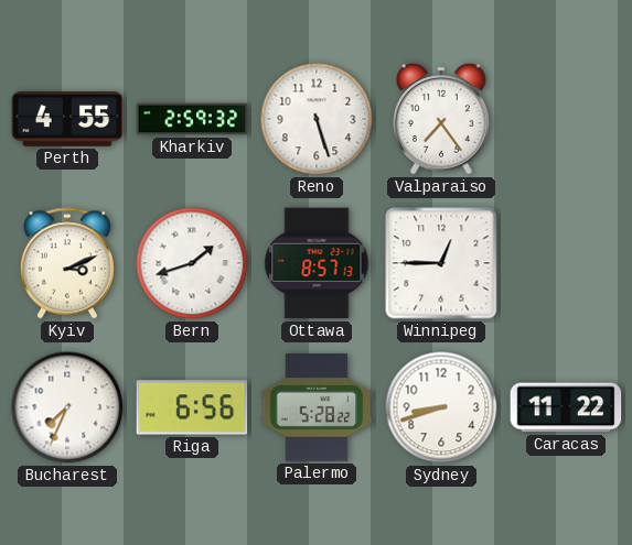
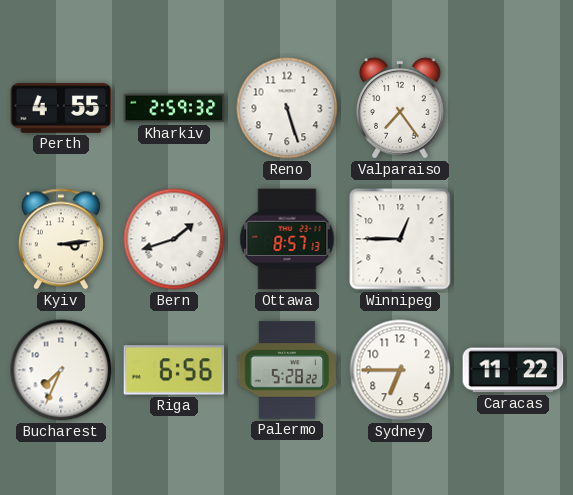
Kyiv: 3:11 -> 3:14
Sydney: 8:42 -> 6:45
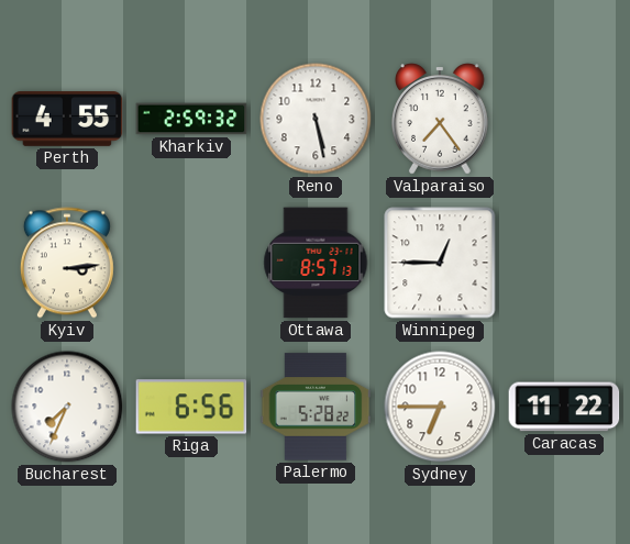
Reno: 5:27 -> 5:28
Bern: 1:42 -> none
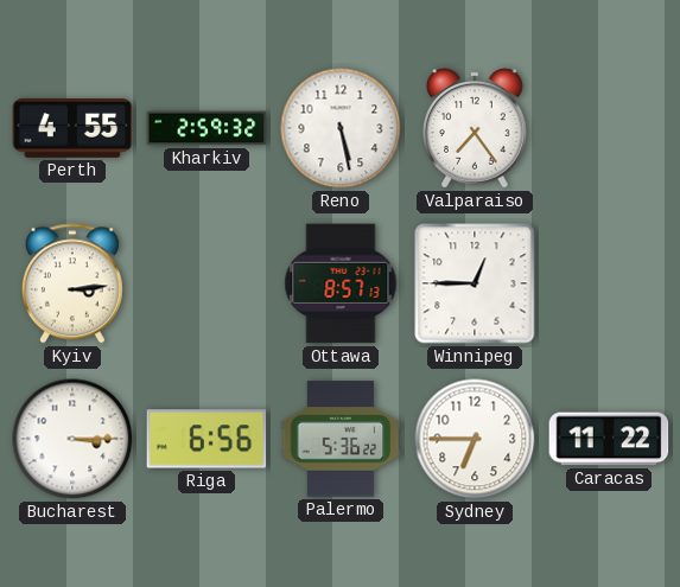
Bucharest: 7:34 -> 3:15
Palermo: 5:28 -> 5:36
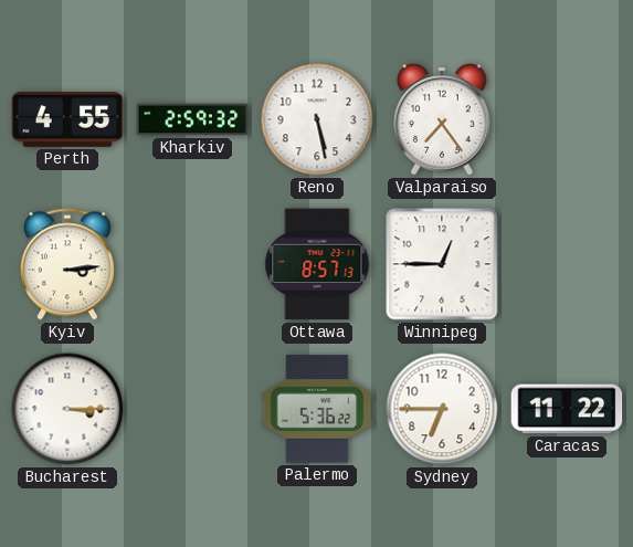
Riga: 6:56 -> none
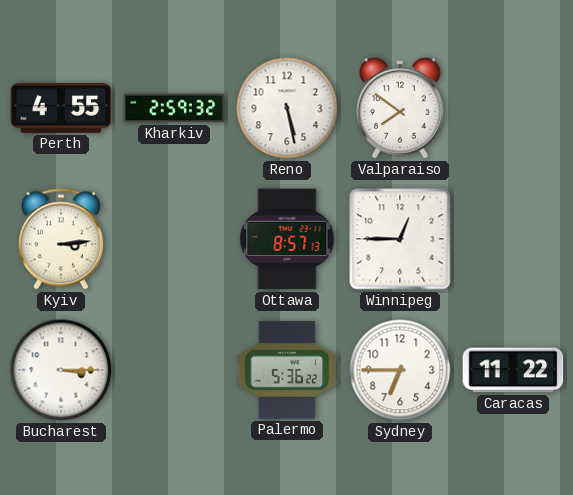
Valparaiso: 7:24 -> 7:51
